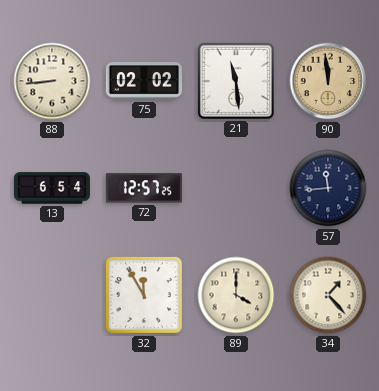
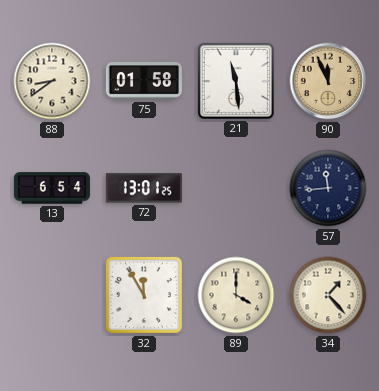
88: 8:44 -> 8:39
75: 02:02 -> 01:58
90: 11:59 -> 11:56
72: 12:57 -> 13:01
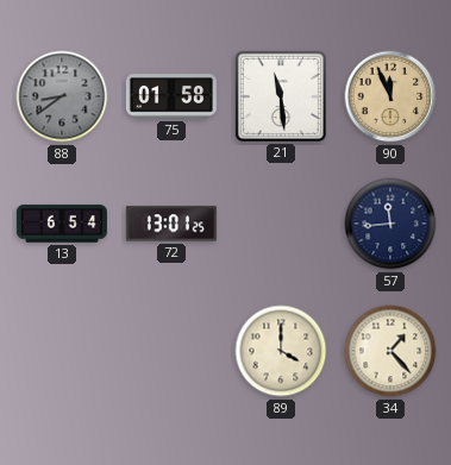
88 dial: cream -> grey
32: 11:55 -> none
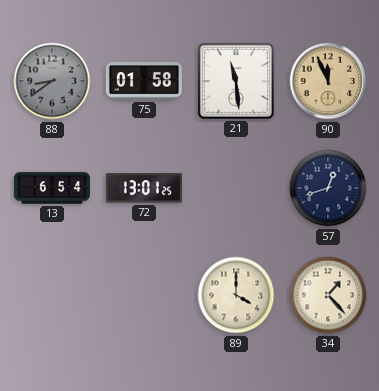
57: 11:44 -> 12:42
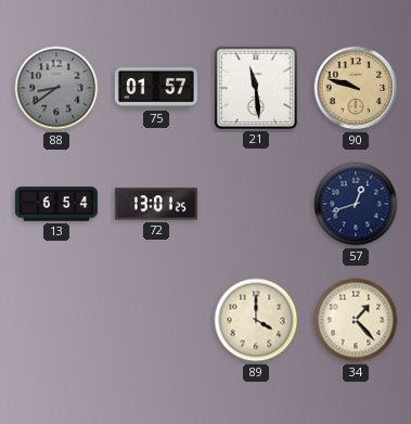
75: 01:58 -> 01:57
90: 11:56 -> 9:48
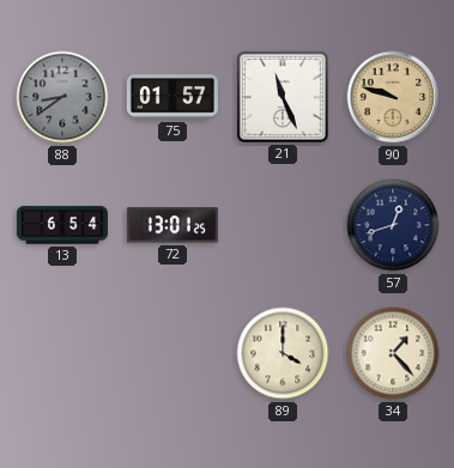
21: 11:29 -> 11:26
